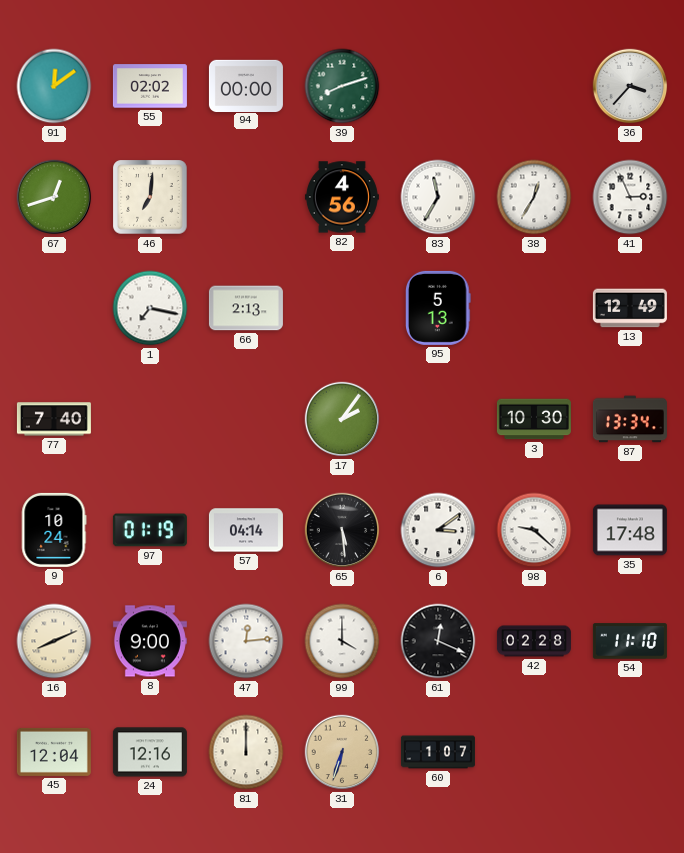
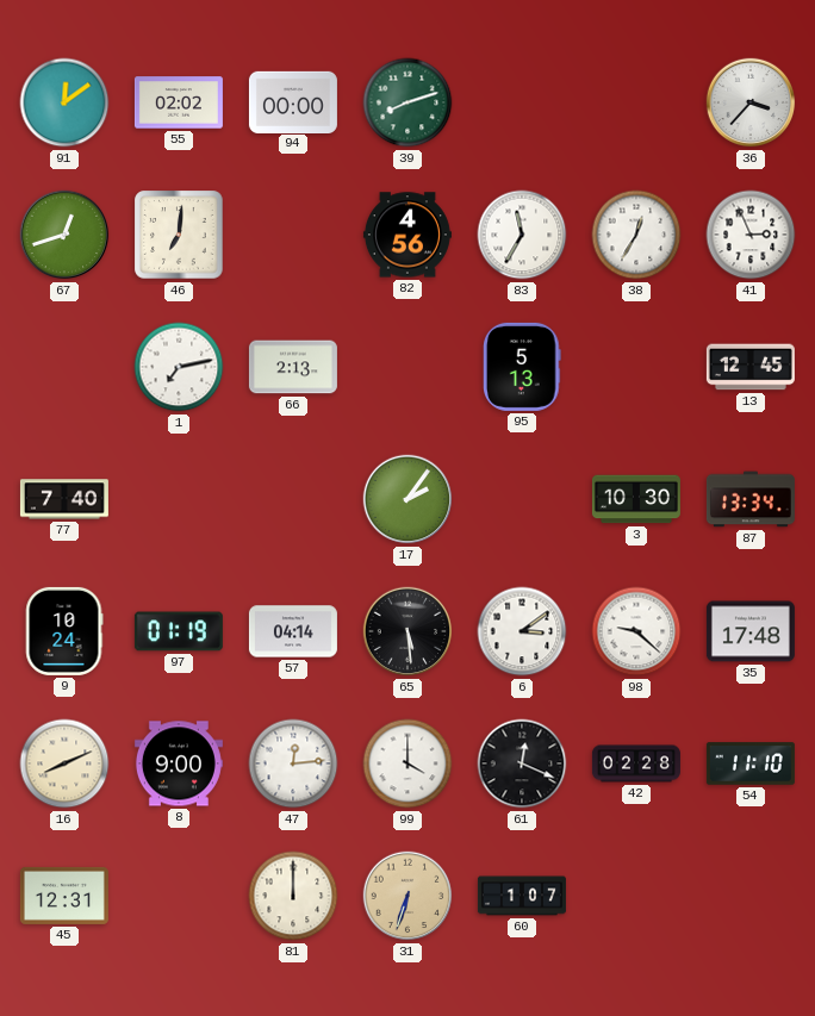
1: 7:17 -> 7:13
13: 12:49 -> 12:45
45: 12:04 -> 12:31
24: 12:16 -> none
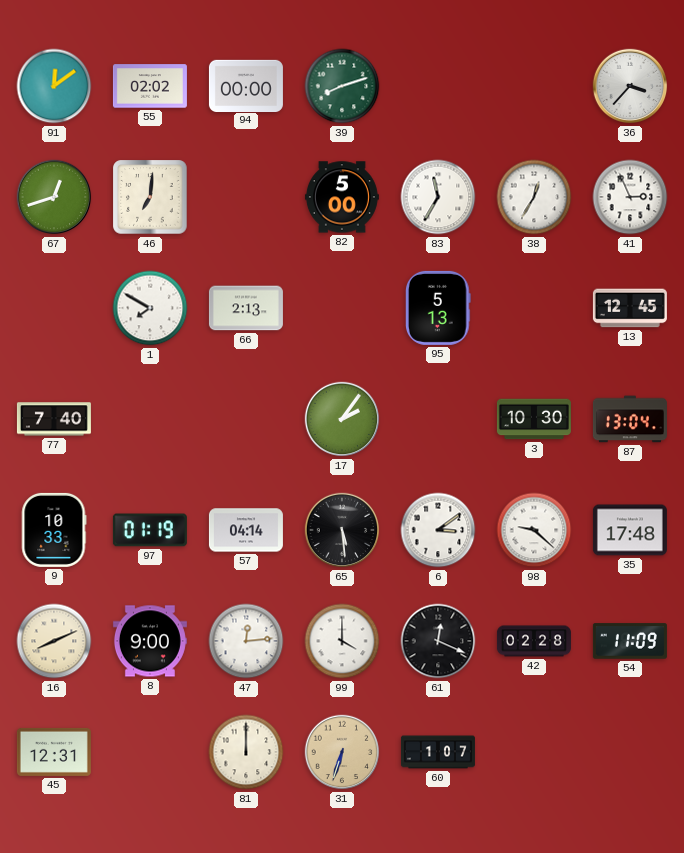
82: 4:56 -> 5:00
1: 7:13 -> 7:50
87: 13:34 -> 13:04
9: 10:24 -> 10:33
54: 11:10 -> 11:09
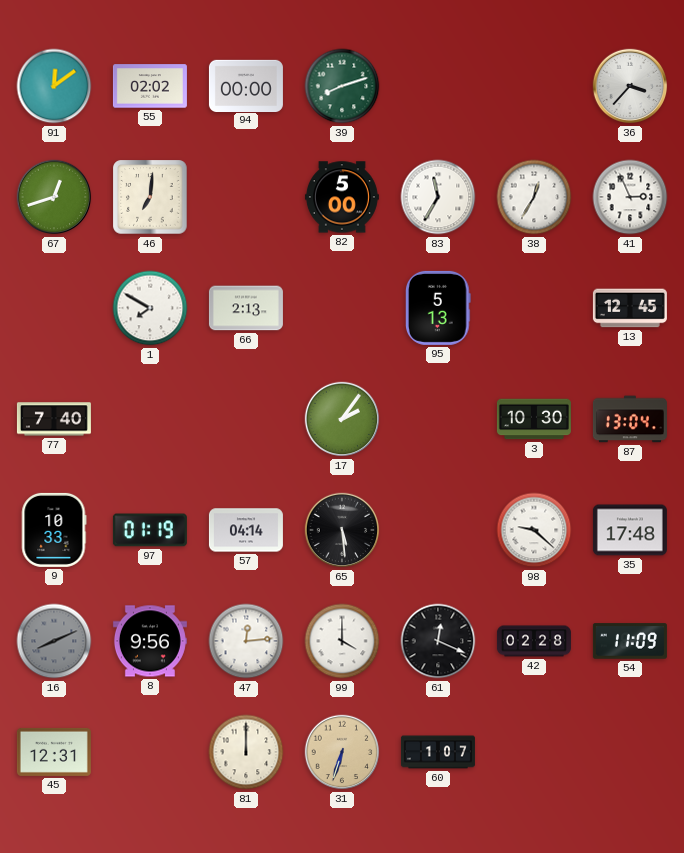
6: 3:09 -> none
16 dial: cream -> grey
8: 9:00 -> 9:56
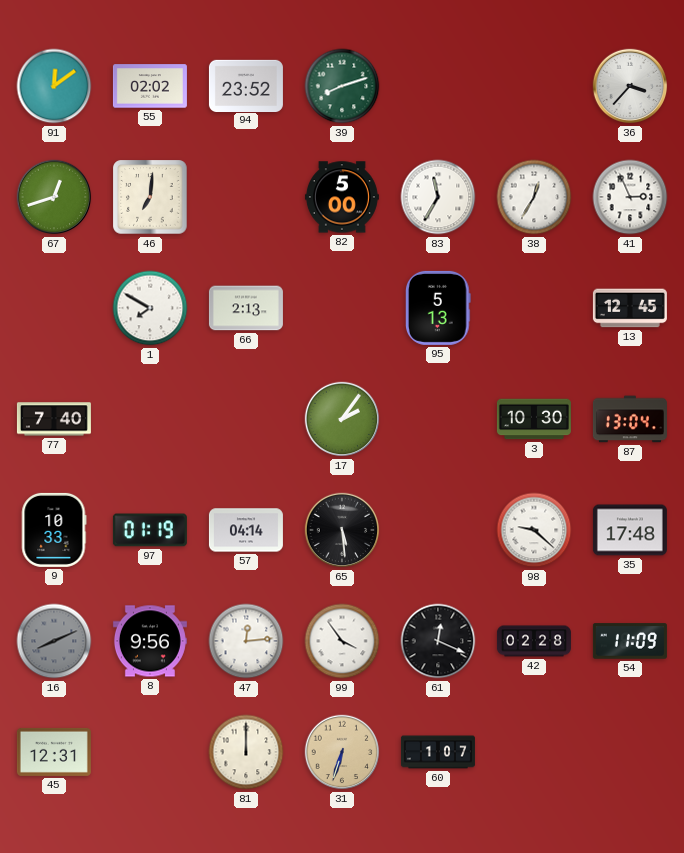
94: 00:00 -> 23:52
99: 4:00 -> 3:54
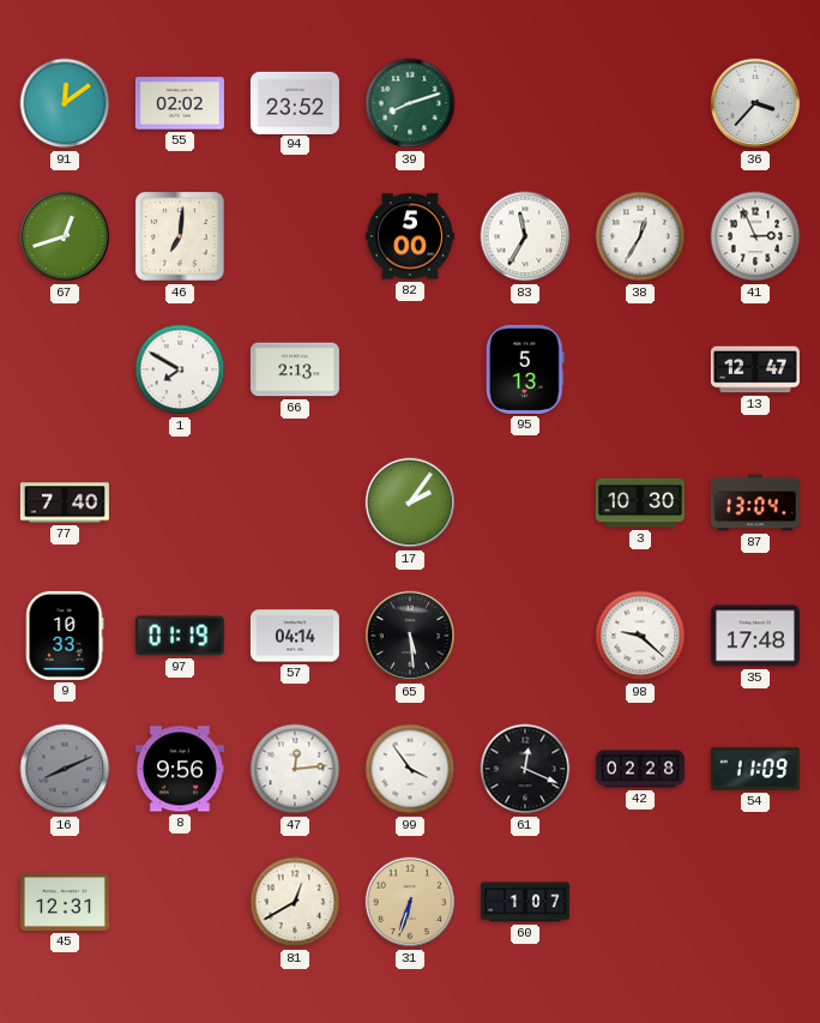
13: 12:45 -> 12:47
81: 12:00 -> 12:40
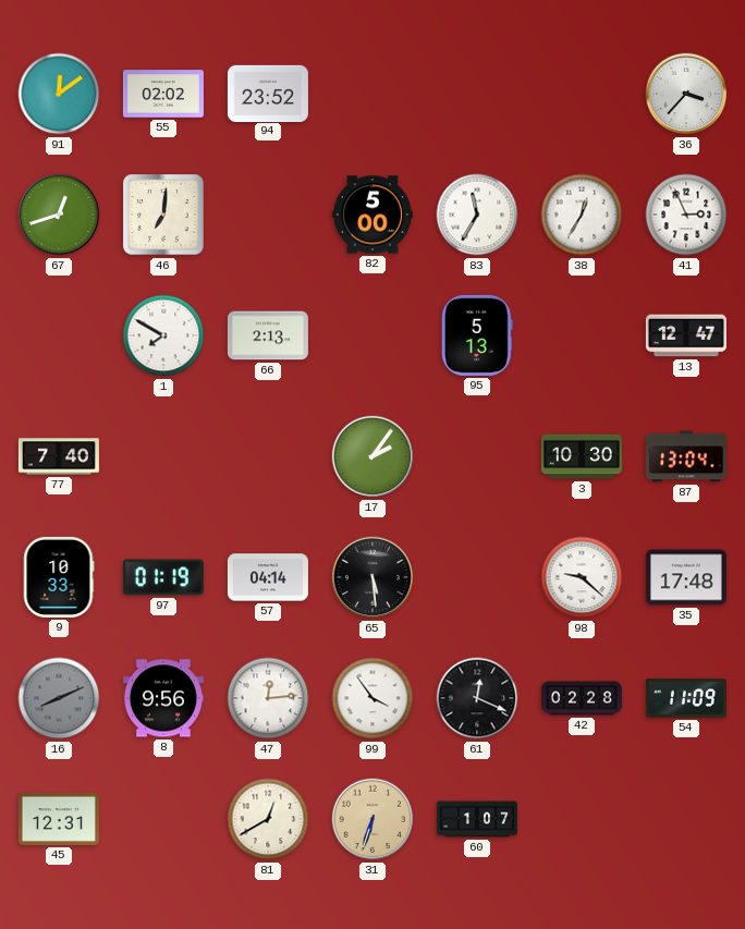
39: 8:12 -> none
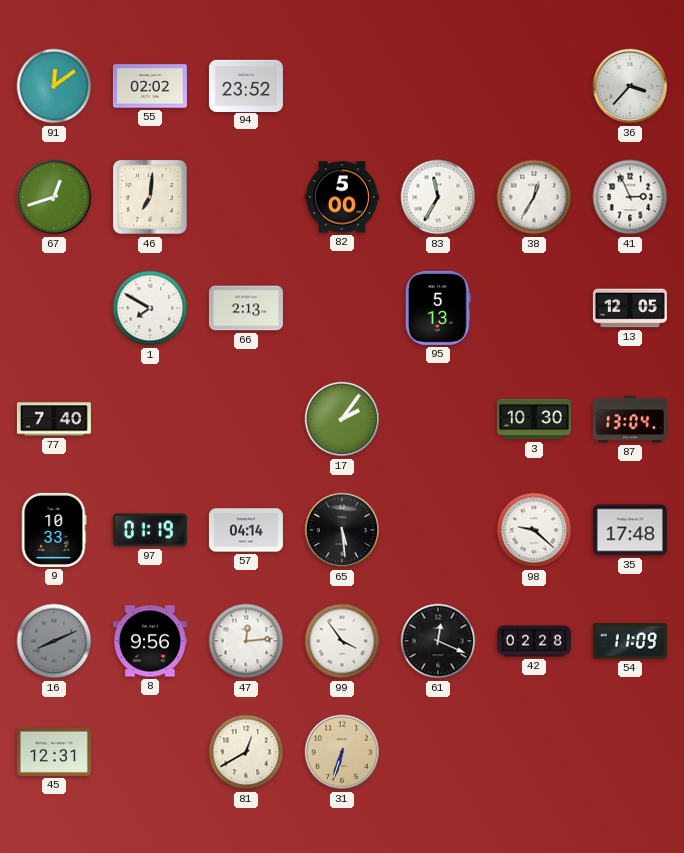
13: 12:47 -> 12:05
60: 1:07 -> none
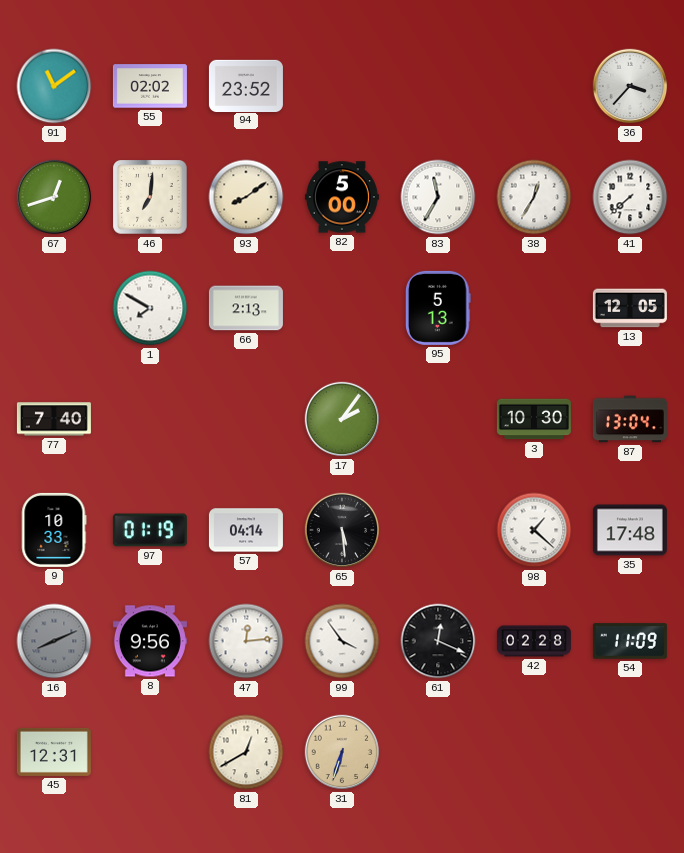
91: 12:09 -> 11:09
93: none -> 8:09
41: 2:56 -> 7:38
98: 9:22 -> 1:22
